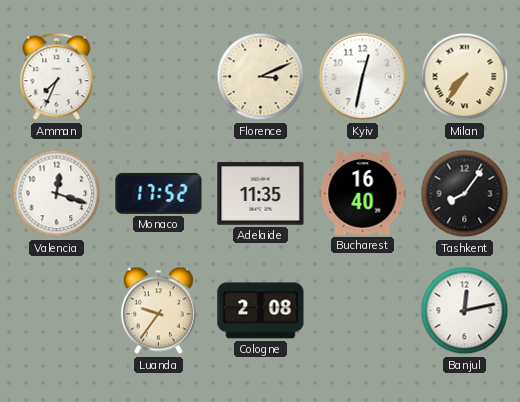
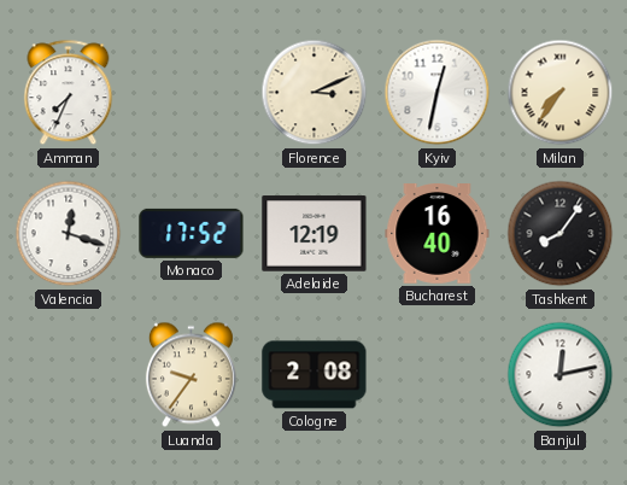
Adelaide: 11:35 -> 12:19
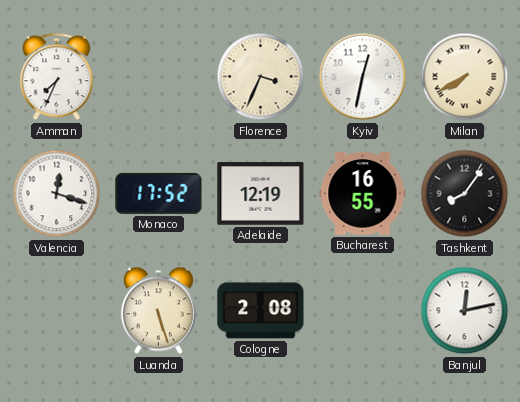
Florence: 3:11 -> 3:34
Milan: 7:36 -> 7:40
Bucharest: 16:40 -> 16:55
Luanda: 9:36 -> 5:27
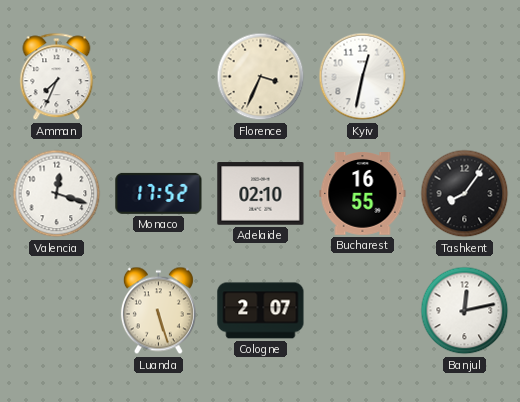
Milan: 7:40 -> none
Adelaide: 12:19 -> 02:10
Cologne: 2:08 -> 2:07
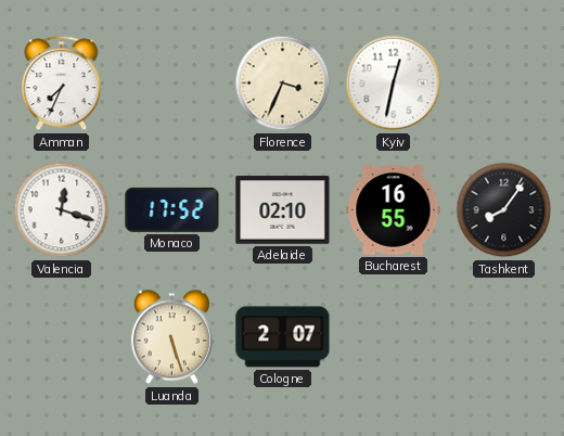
Banjul: 12:13 -> none
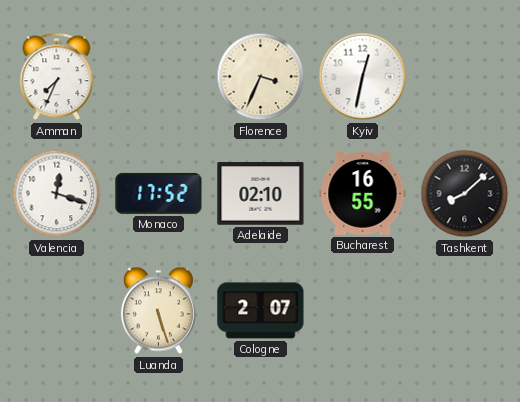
Tashkent: 8:06 -> 8:08
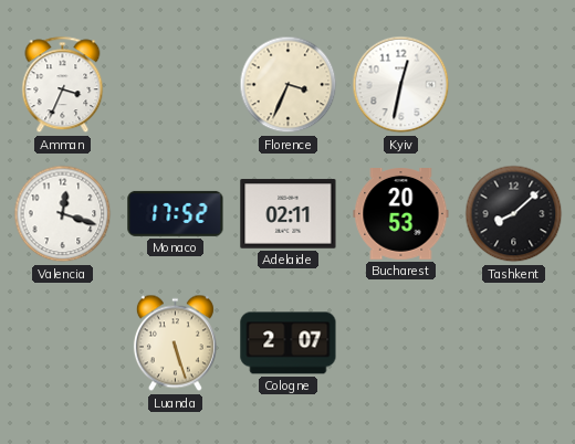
Amman: 7:34 -> 3:34
Adelaide: 02:10 -> 02:11
Bucharest: 16:55 -> 20:53
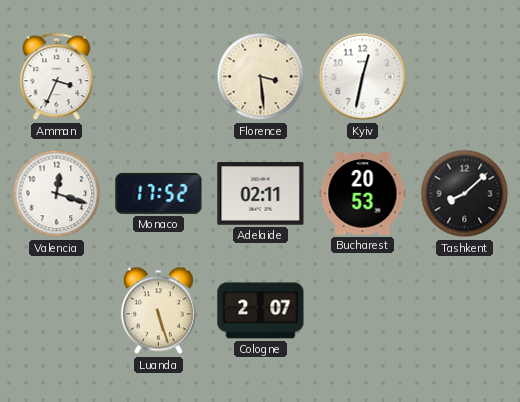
Florence: 3:34 -> 3:29
